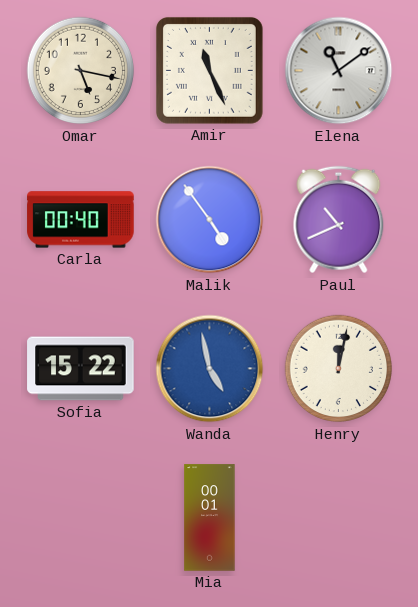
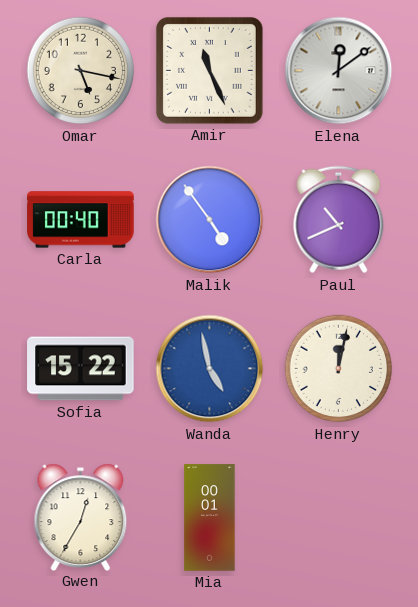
Elena: 11:09 -> 12:09
Gwen: none -> 12:35
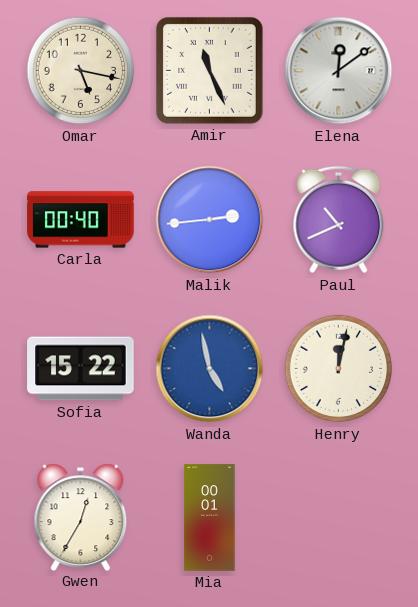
Malik: 4:54 -> 2:44
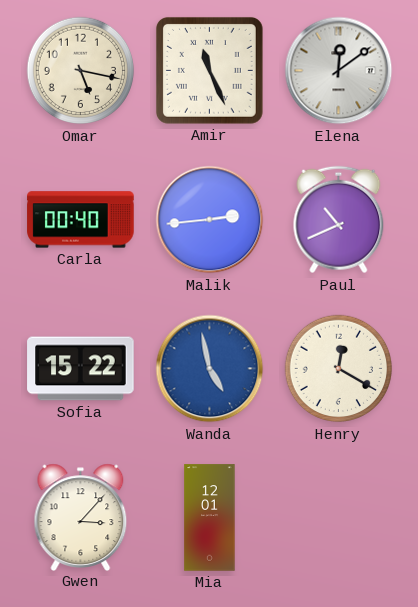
Henry: 12:02 -> 12:20
Gwen: 12:35 -> 3:07
Mia: 00:01 -> 12:01
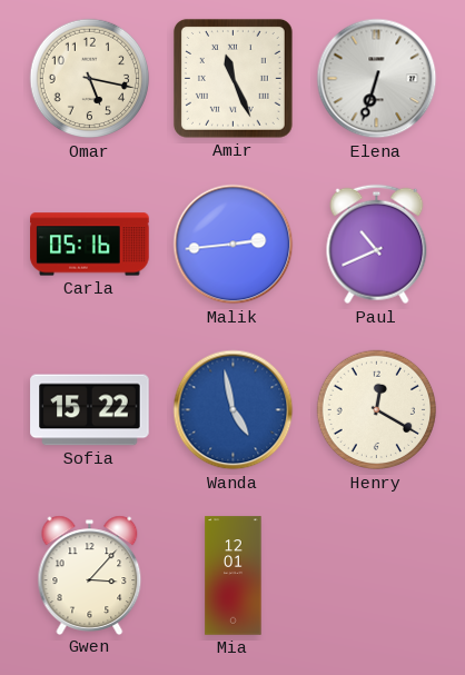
Elena: 12:09 -> 6:33
Carla: 00:40 -> 05:16
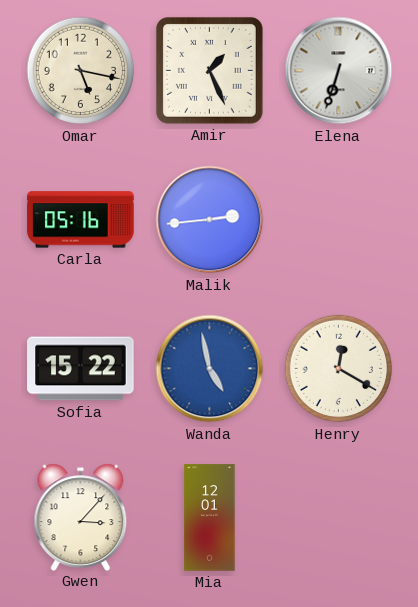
Amir: 11:26 -> 1:26
Paul: 10:41 -> none
